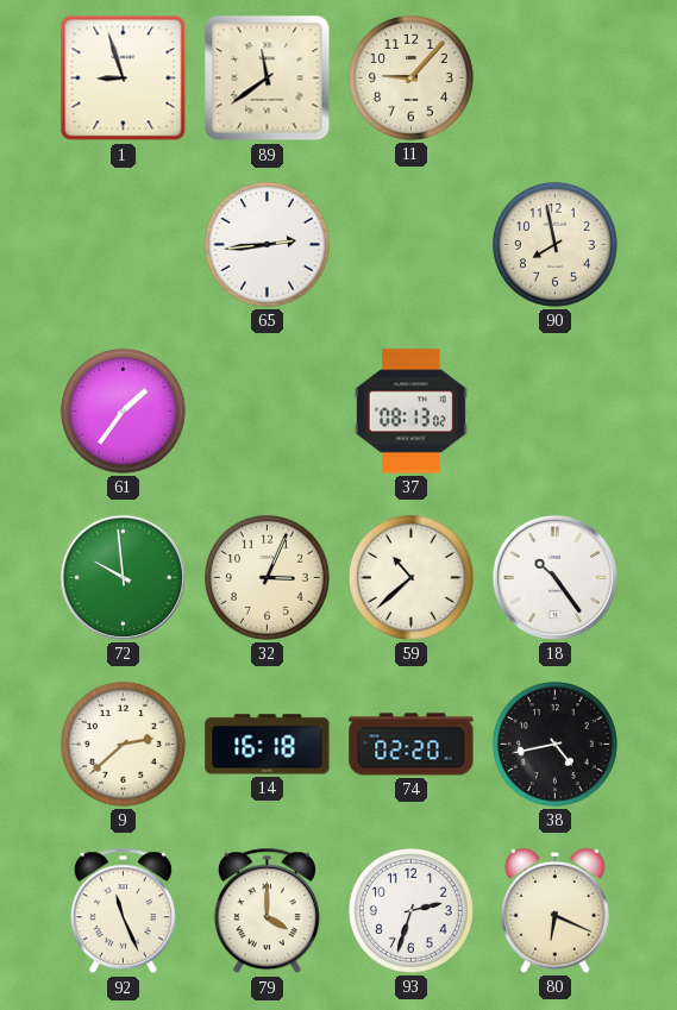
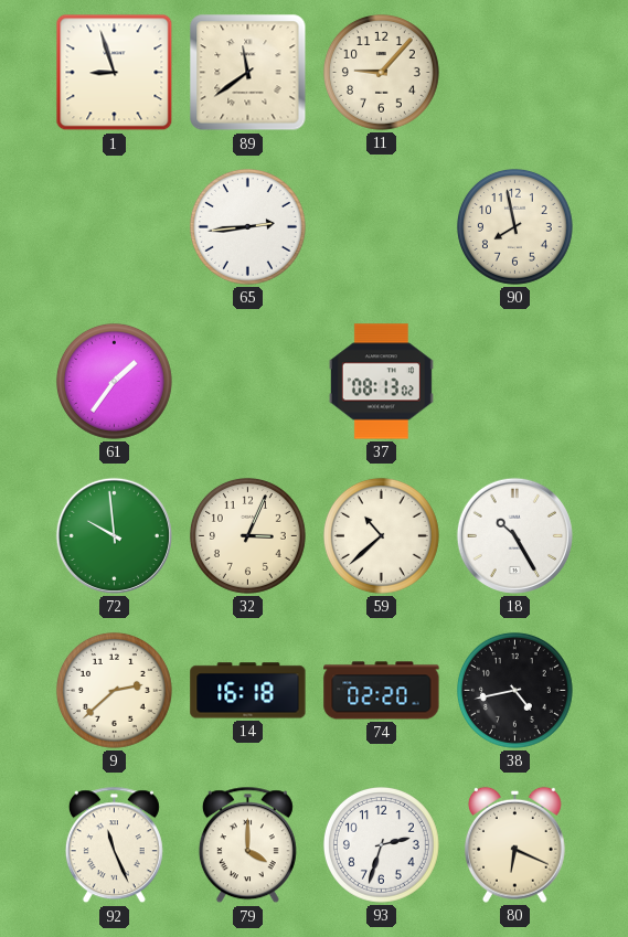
18: 10:24 -> 10:25
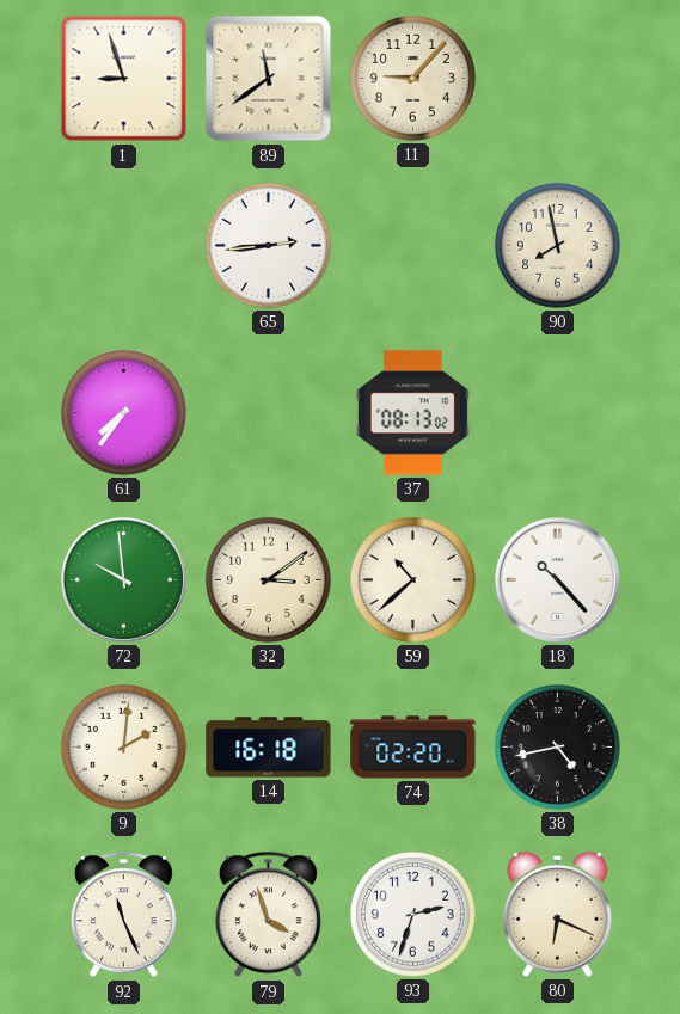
61: 1:36 -> 7:36
32: 3:04 -> 3:09
18: 10:25 -> 10:23
9: 2:38 -> 2:01
79: 4:00 -> 3:57
